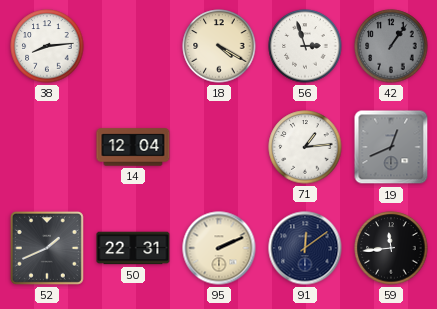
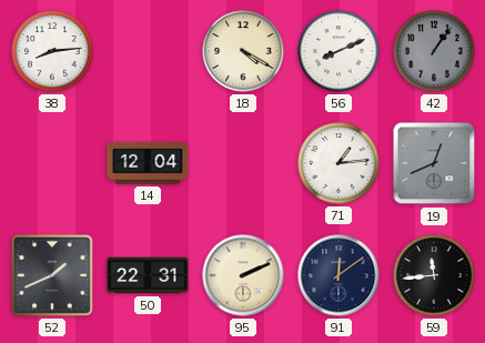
56: 2:57 -> 8:11
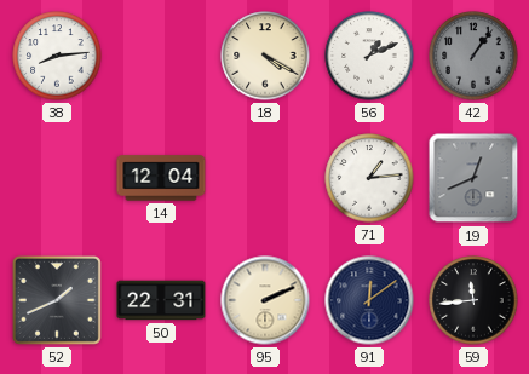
56: 8:11 -> 1:11
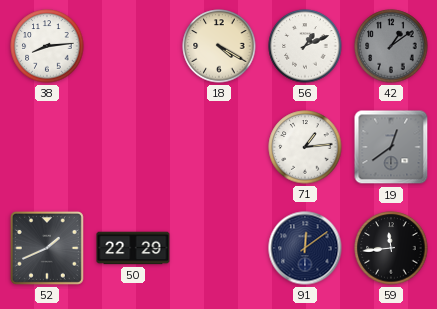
42: 1:06 -> 1:09
14: 12:04 -> none
19: 12:41 -> 12:39
50: 22:31 -> 22:29
95: 2:11 -> none
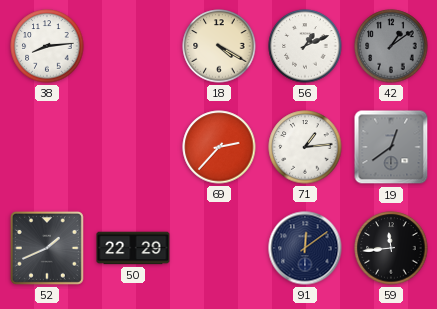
69: none -> 2:37
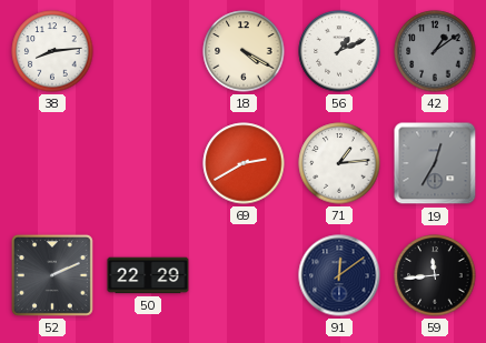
69: 2:37 -> 2:40
19: 12:39 -> 12:35
52: 1:41 -> 2:11
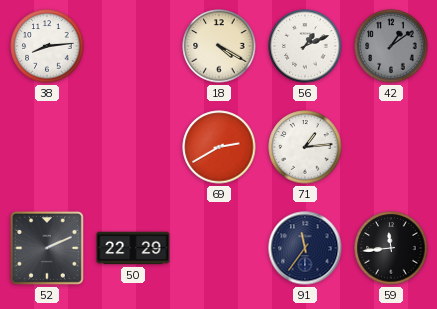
19: 12:35 -> none
91: 12:09 -> 11:36
